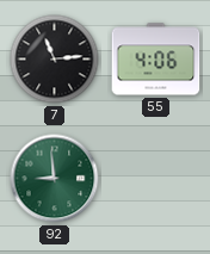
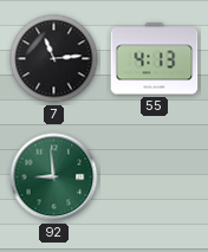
55: 4:06 -> 4:13
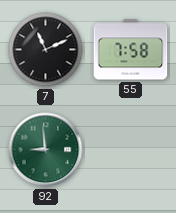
7: 11:14 -> 11:11
55: 4:13 -> 7:58
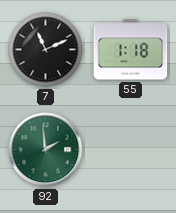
55: 7:58 -> 1:18
92: 8:59 -> 1:59
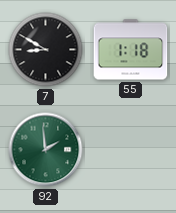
7: 11:11 -> 8:50
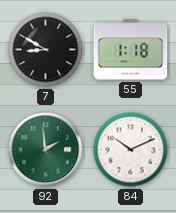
84: none -> 10:11
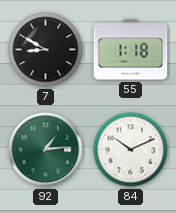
92: 1:59 -> 1:14
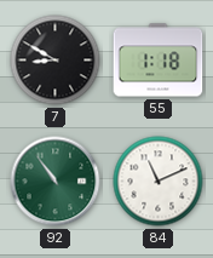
92: 1:14 -> 10:54
84: 10:11 -> 11:11
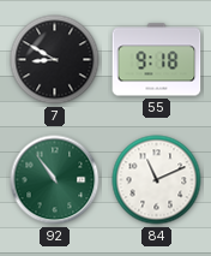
55: 1:18 -> 9:18
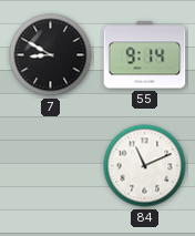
55: 9:18 -> 9:14
92: 10:54 -> none
